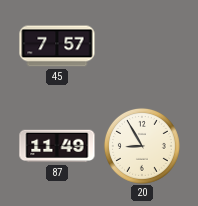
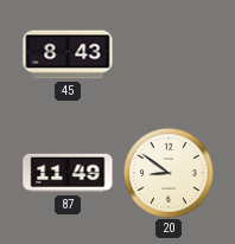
45: 7:57 -> 8:43
20: 8:55 -> 8:51
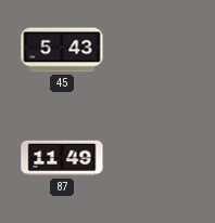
45: 8:43 -> 5:43
20: 8:51 -> none
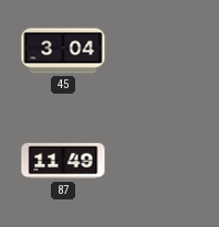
45: 5:43 -> 3:04
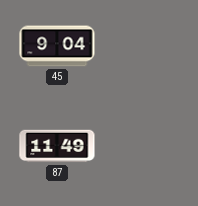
45: 3:04 -> 9:04
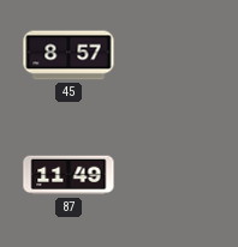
45: 9:04 -> 8:57
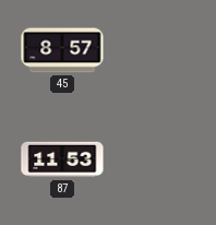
87: 11:49 -> 11:53
